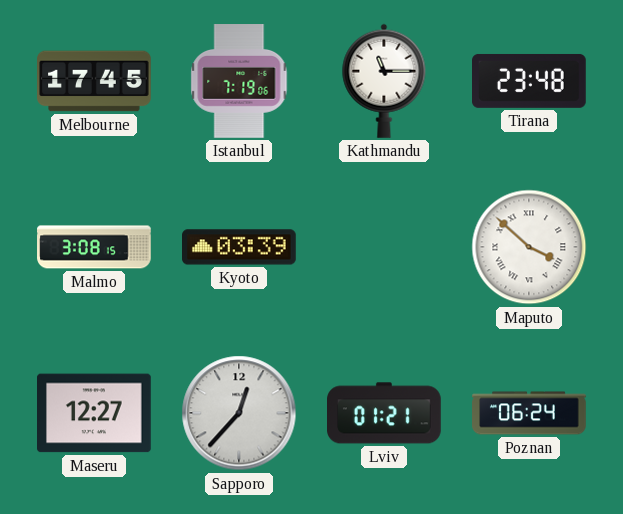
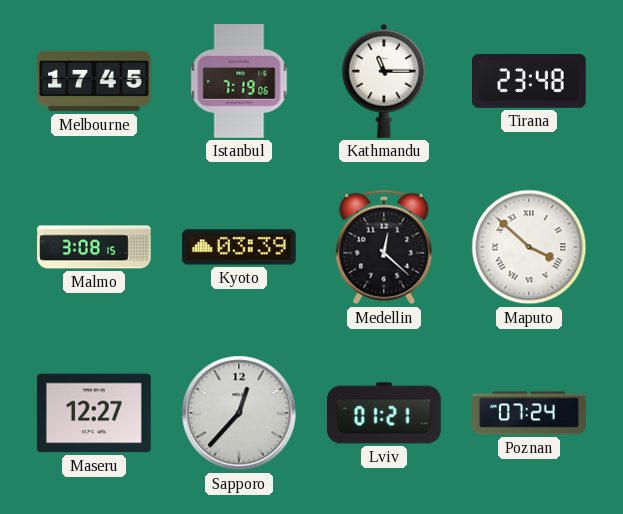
Medellin: none -> 12:22
Poznan: 06:24 -> 07:24
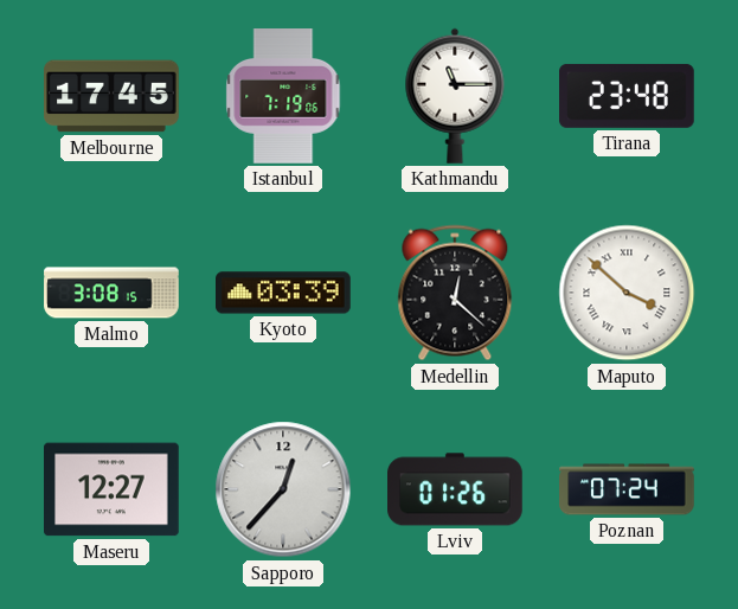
Lviv: 01:21 -> 01:26
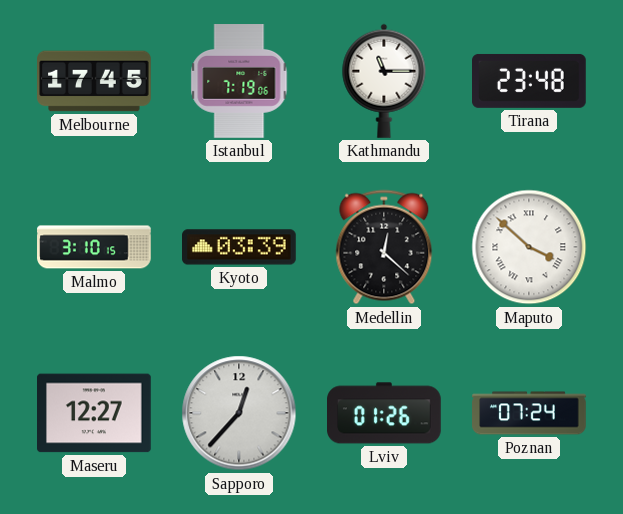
Malmo: 3:08 -> 3:10
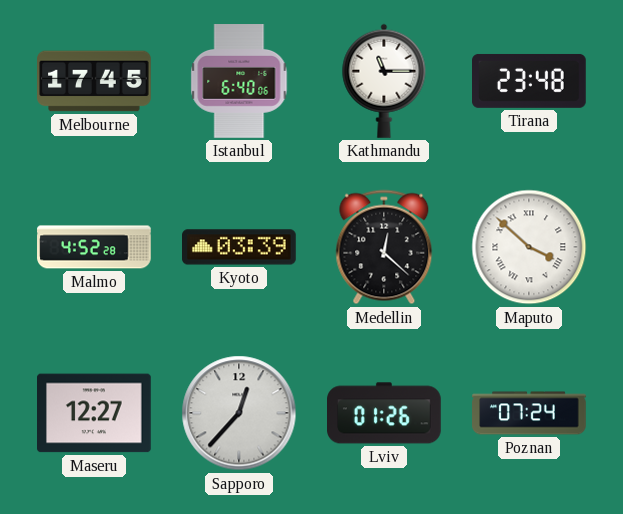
Istanbul: 7:19 -> 6:40
Malmo: 3:10 -> 4:52
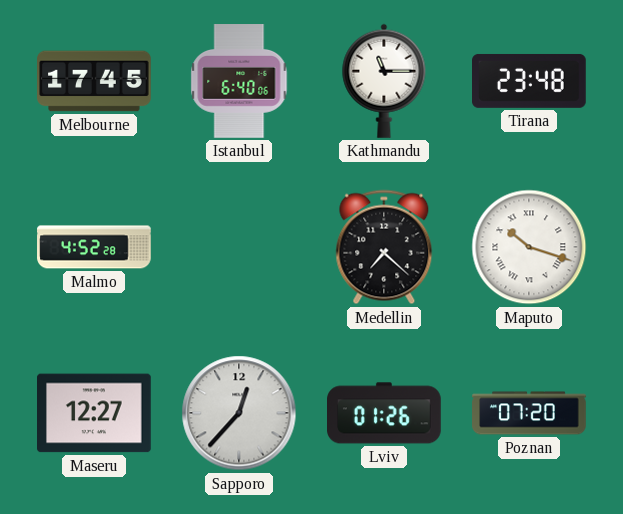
Kyoto: 03:39 -> none
Medellin: 12:22 -> 7:22
Maputo: 3:52 -> 10:18
Poznan: 07:24 -> 07:20
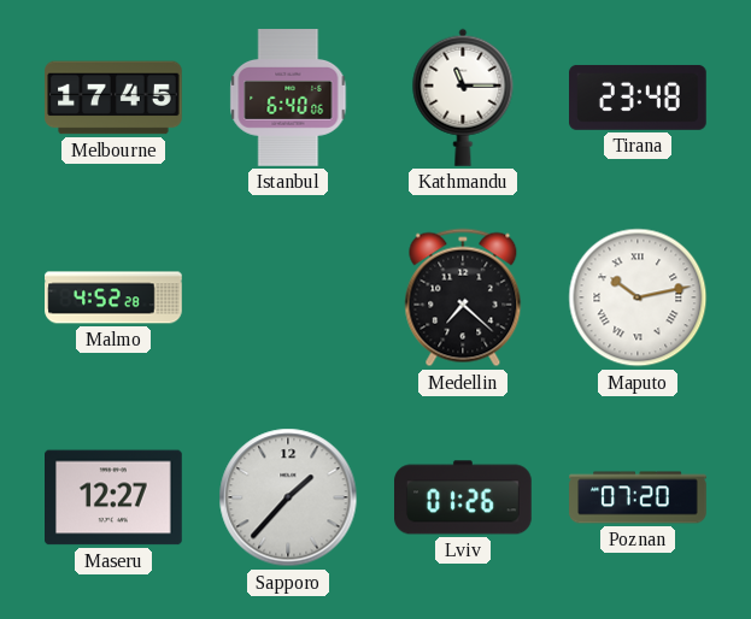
Maputo: 10:18 -> 10:13
Sapporo: 12:37 -> 1:37
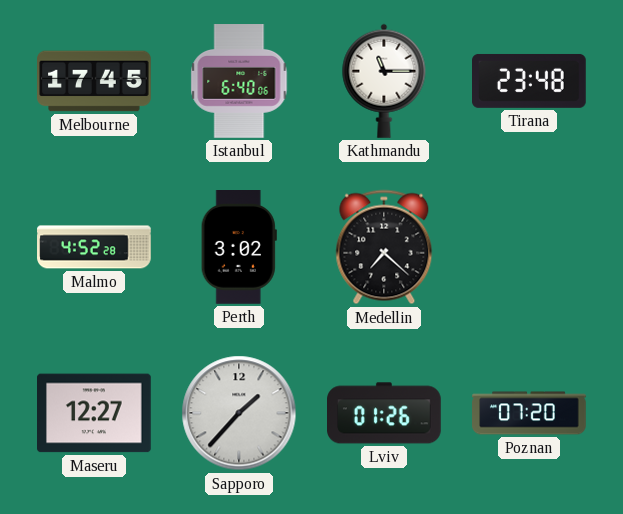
Perth: none -> 3:02
Maputo: 10:13 -> none
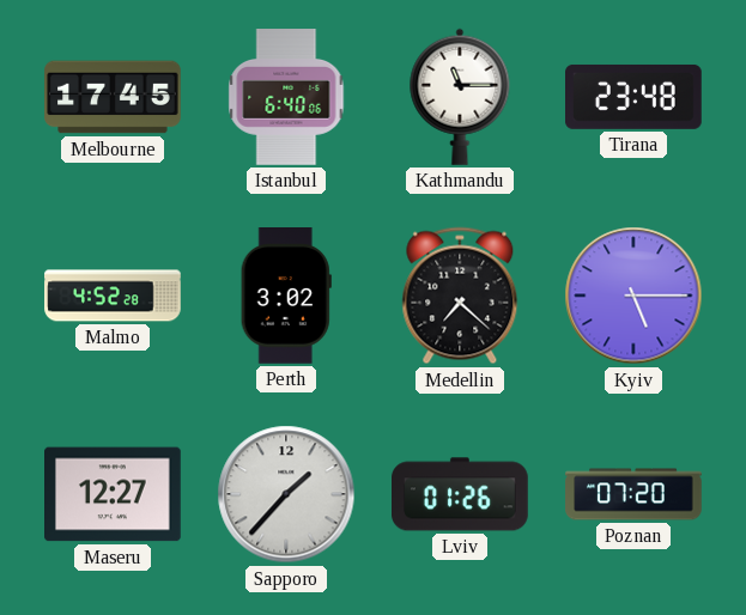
Kyiv: none -> 5:15
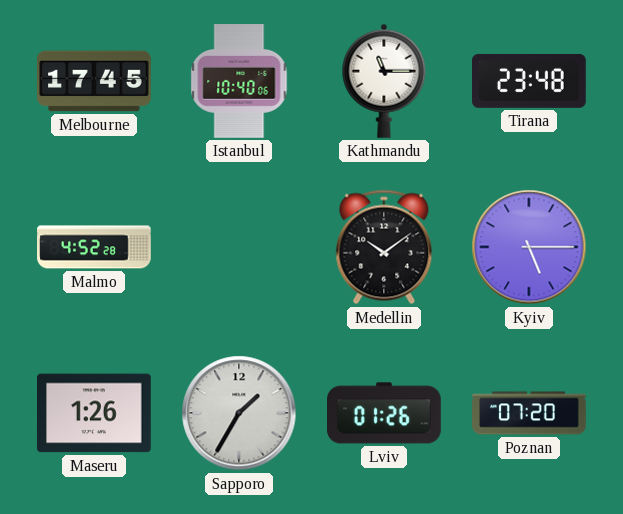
Istanbul: 6:40 -> 10:40
Perth: 3:02 -> none
Medellin: 7:22 -> 10:09
Maseru: 12:27 -> 1:26
Sapporo: 1:37 -> 1:35
